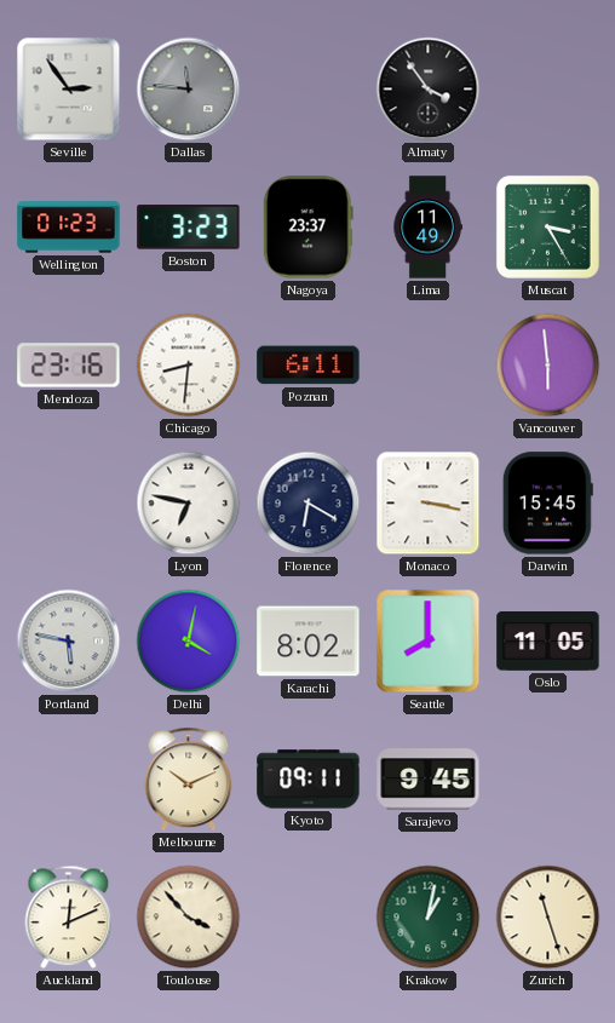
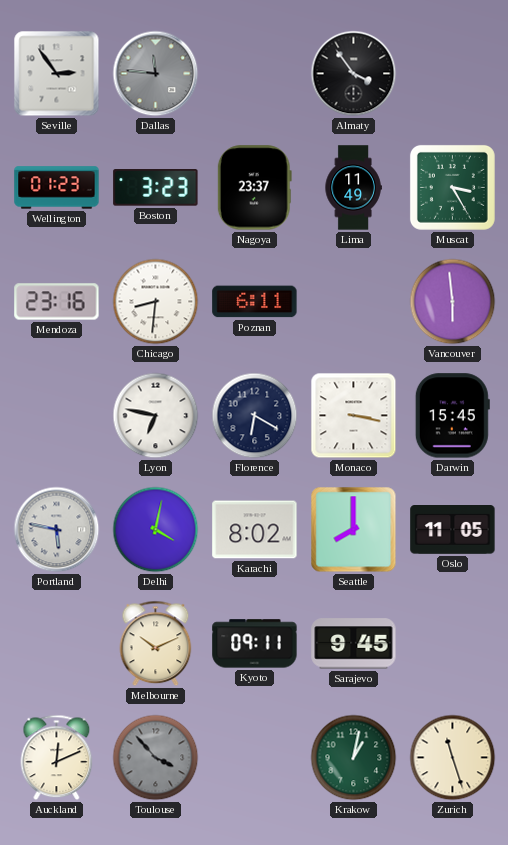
Toulouse dial: cream -> grey
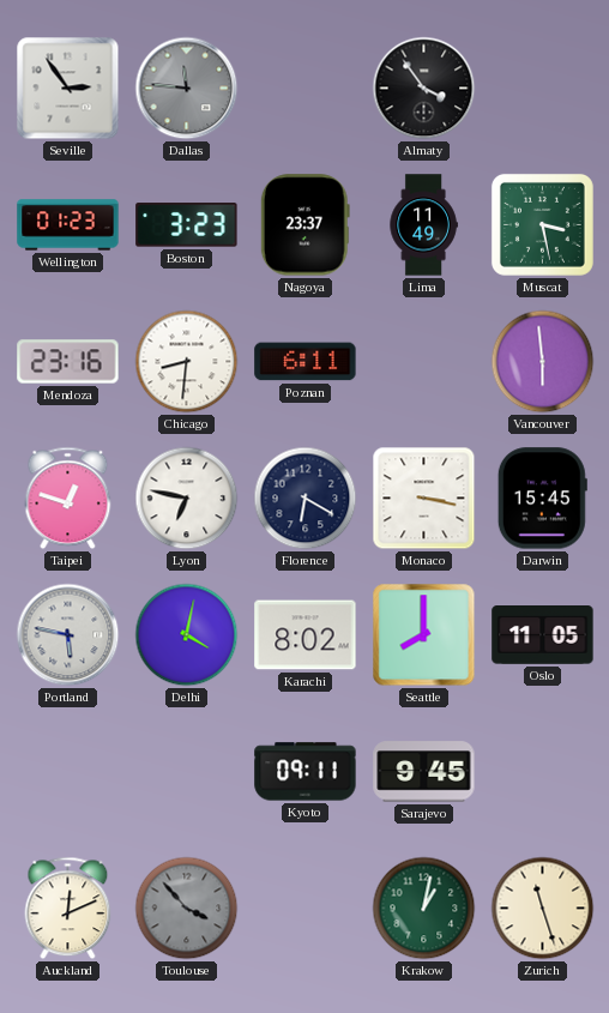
Muscat: 3:25 -> 3:28
Taipei: none -> 12:48
Melbourne: 10:11 -> none
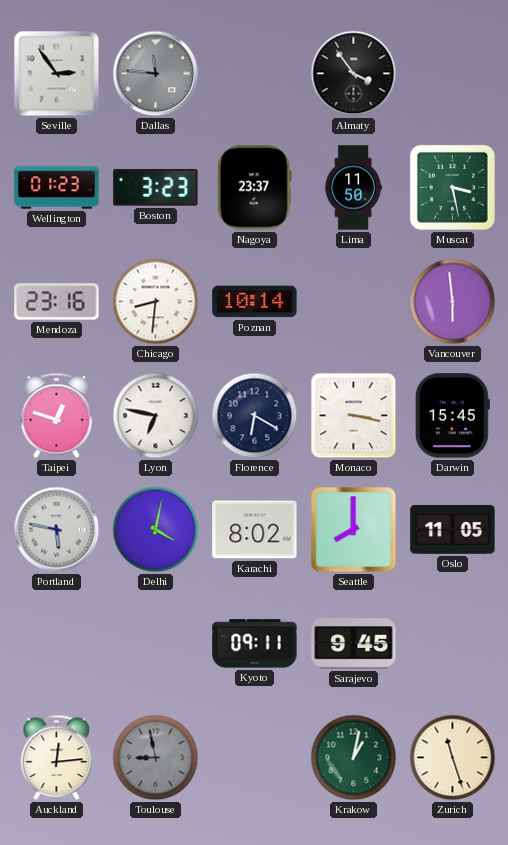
Lima: 11:49 -> 11:50
Poznan: 6:11 -> 10:14
Auckland: 12:11 -> 12:14
Toulouse: 3:53 -> 8:58
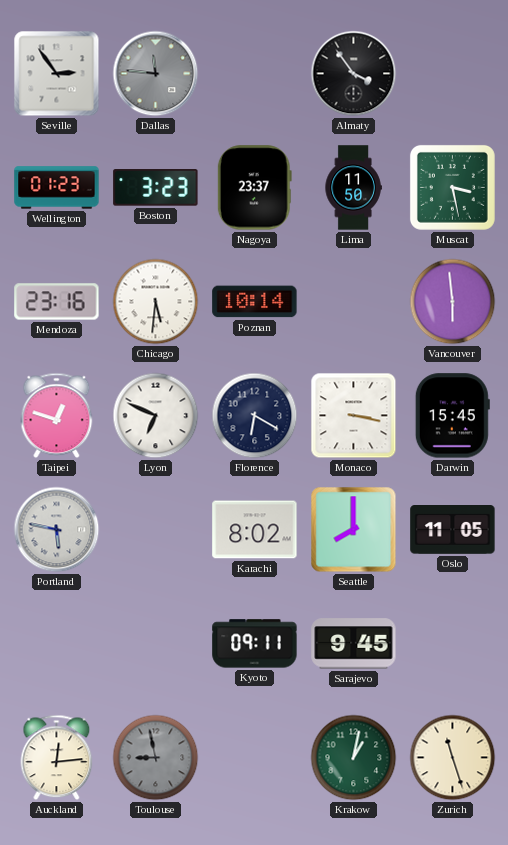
Chicago: 8:31 -> 5:31
Lyon: 6:47 -> 6:49
Delhi: 4:02 -> none
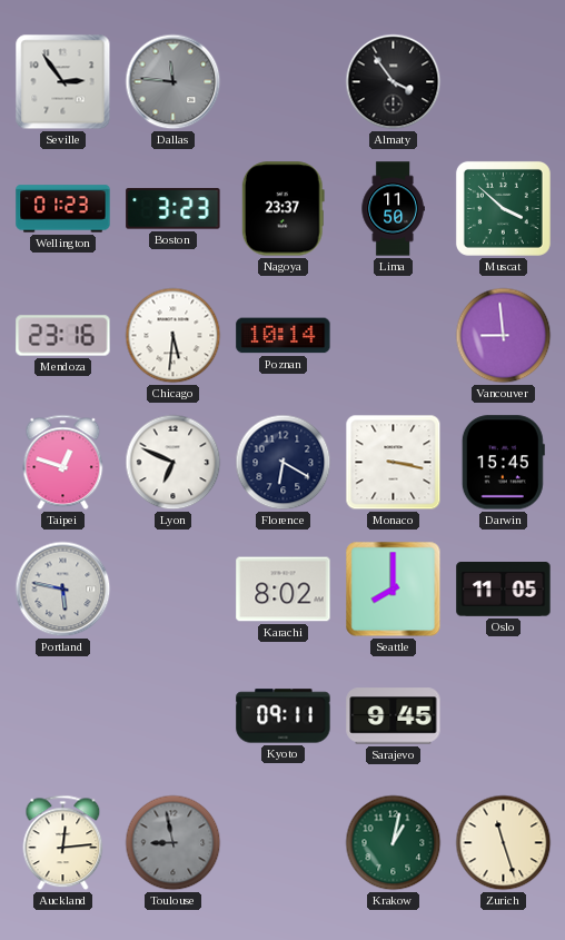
Muscat: 3:28 -> 3:52
Vancouver: 5:59 -> 8:59
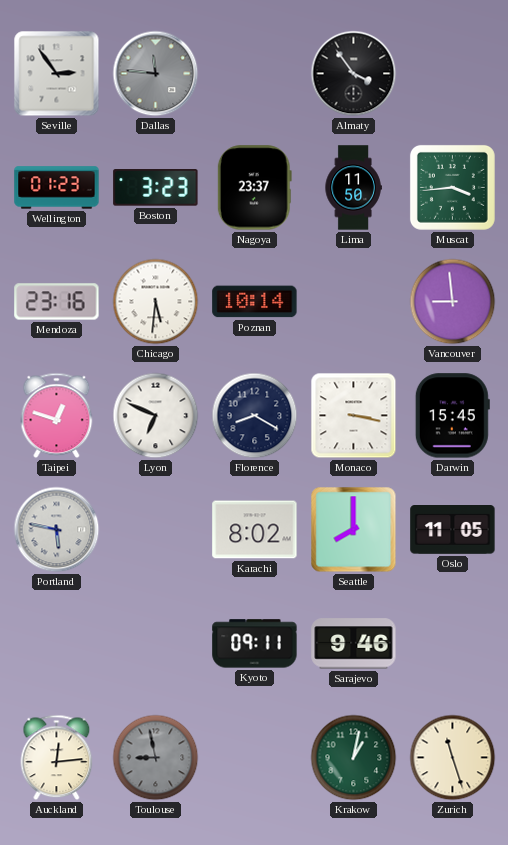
Muscat: 3:52 -> 3:44
Florence: 6:20 -> 8:20
Sarajevo: 9:45 -> 9:46
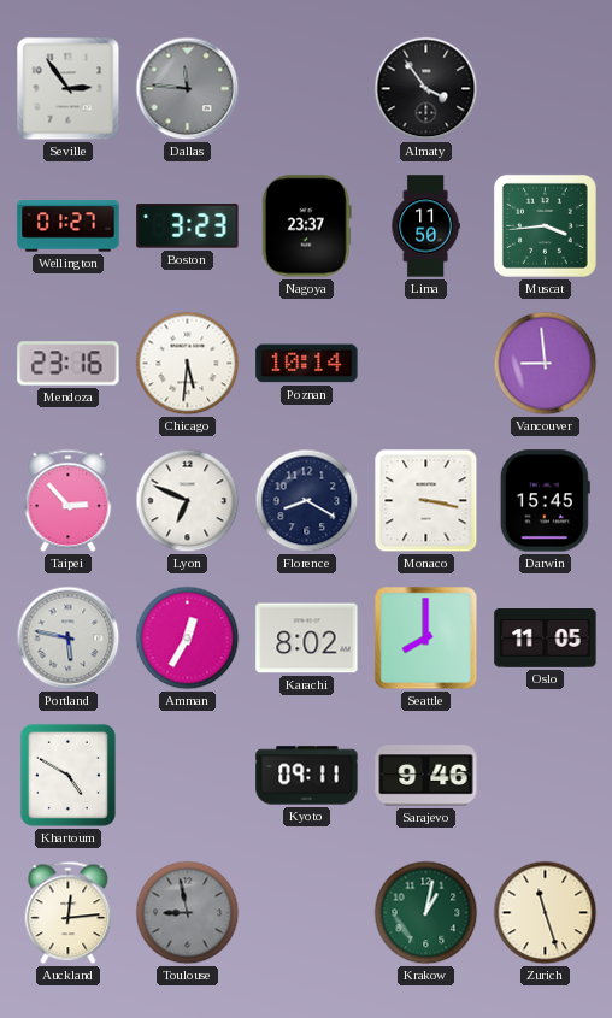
Wellington: 01:23 -> 01:27
Taipei: 12:48 -> 2:53
Amman: none -> 12:35
Khartoum: none -> 4:50
